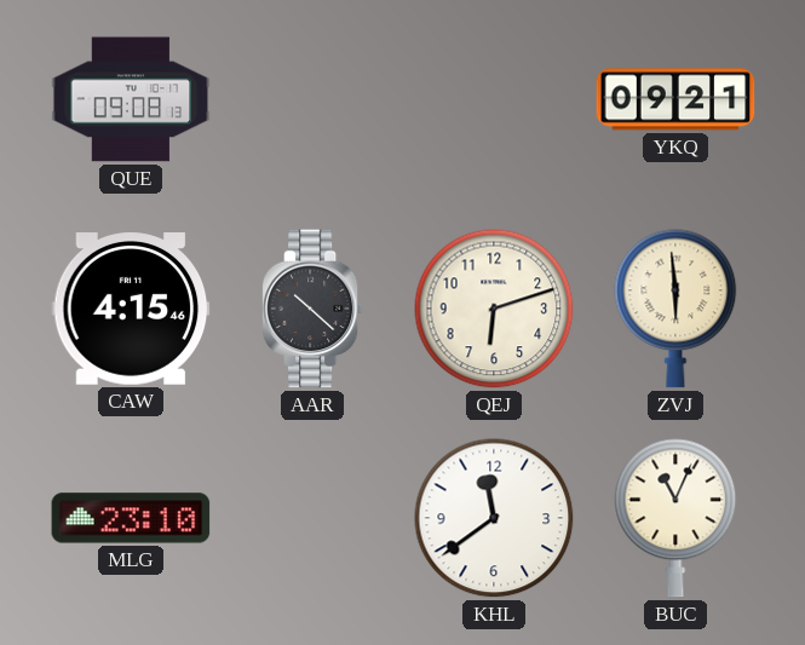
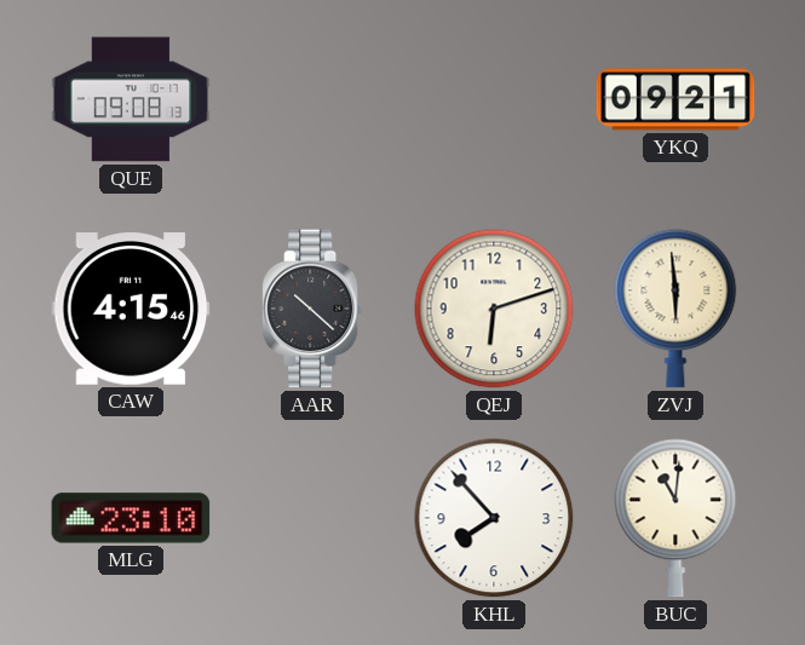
KHL: 11:39 -> 7:53
BUC: 11:04 -> 11:01
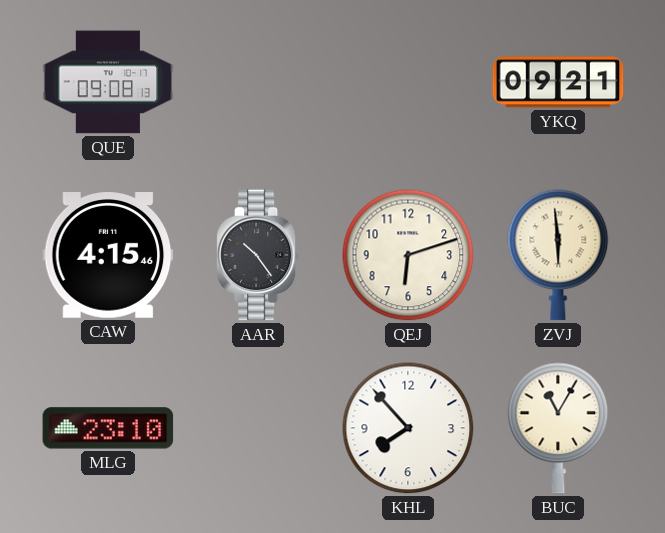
AAR: 10:22 -> 10:24
BUC: 11:01 -> 11:05
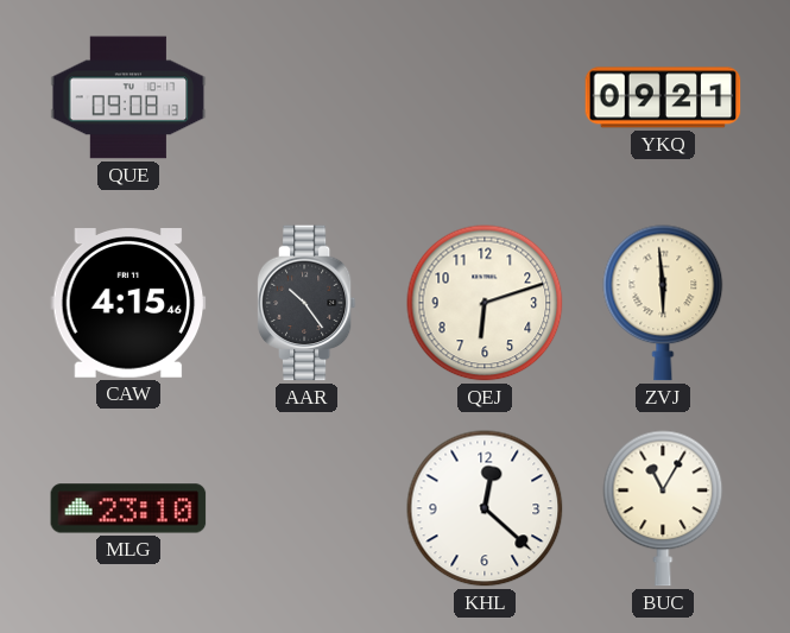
KHL: 7:53 -> 12:22
